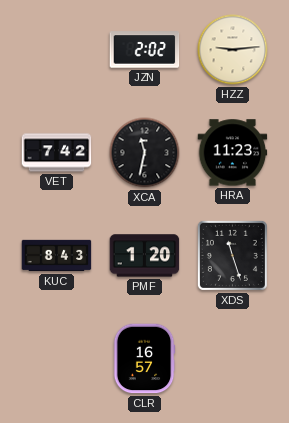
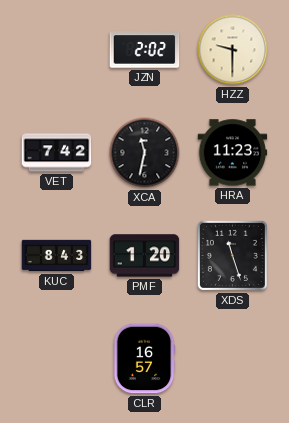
HZZ: 9:14 -> 9:30
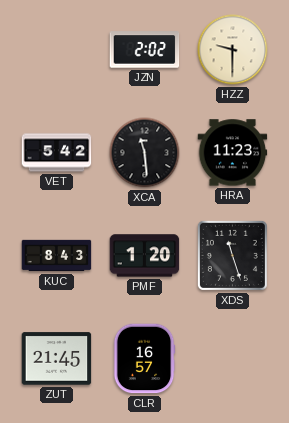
VET: 7:42 -> 5:42
XCA: 11:32 -> 11:29
ZUT: none -> 21:45
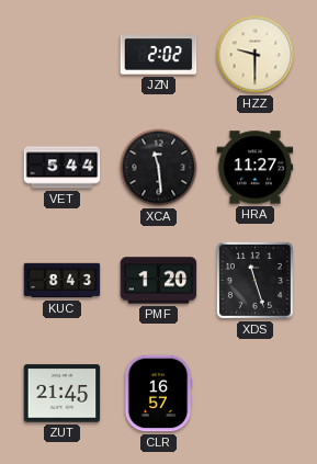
VET: 5:42 -> 5:44
HRA: 11:23 -> 11:27
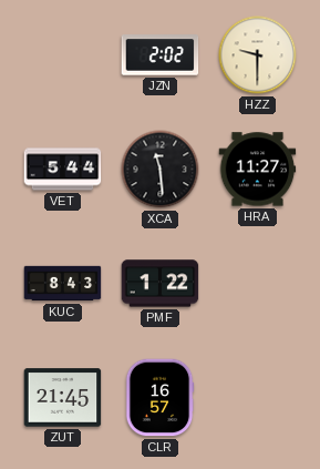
PMF: 1:20 -> 1:22
XDS: 11:27 -> none
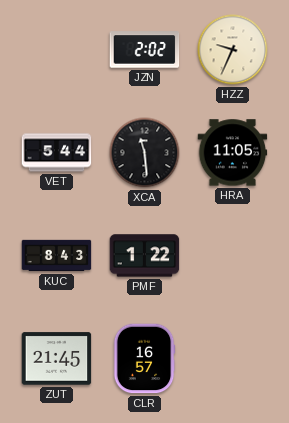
HZZ: 9:30 -> 9:34
HRA: 11:27 -> 11:05
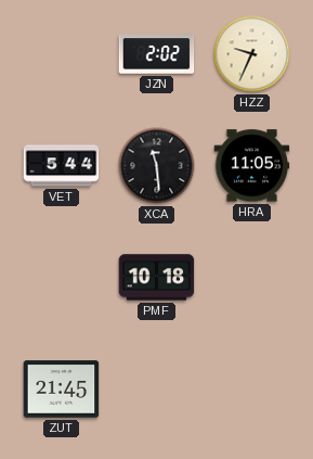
KUC: 8:43 -> none
PMF: 1:22 -> 10:18
CLR: 16:57 -> none
